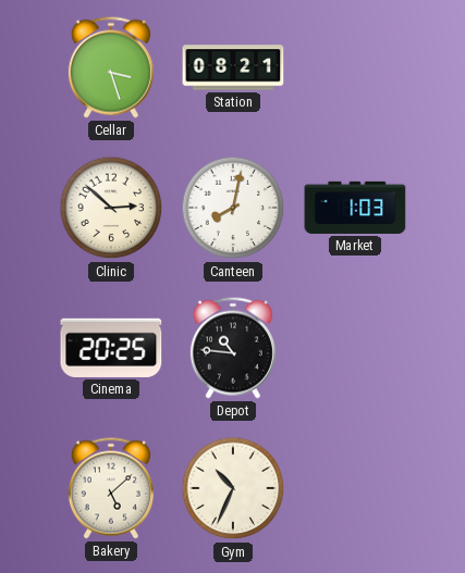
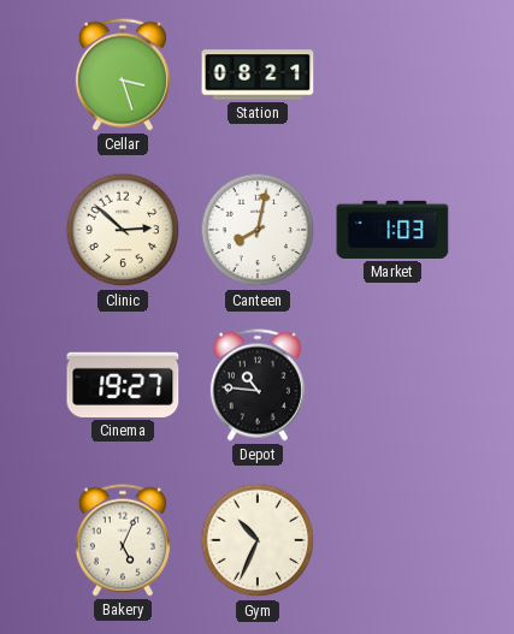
Cinema: 20:25 -> 19:27
Bakery: 5:08 -> 5:04
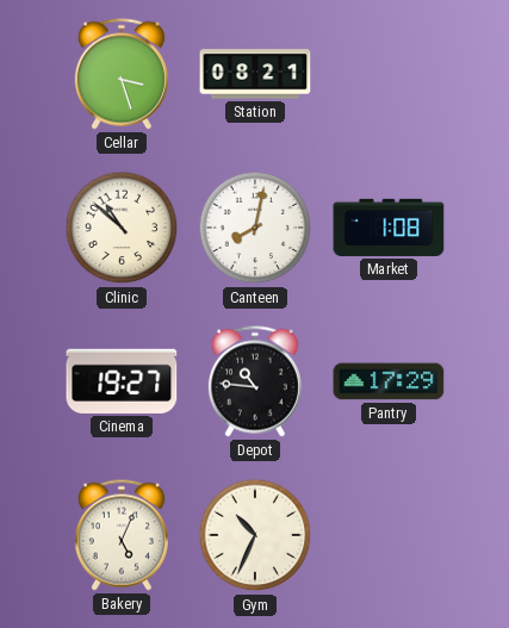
Clinic: 2:52 -> 10:52
Market: 1:03 -> 1:08
Pantry: none -> 17:29
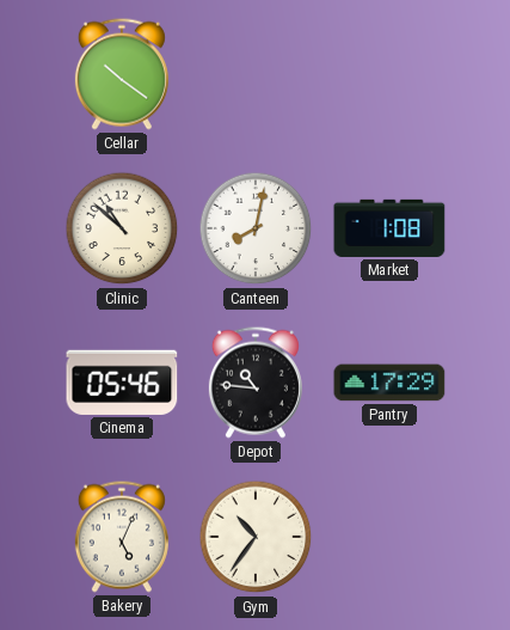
Cellar: 3:27 -> 10:21
Station: 08:21 -> none
Cinema: 19:27 -> 05:46
Gym: 10:34 -> 10:36
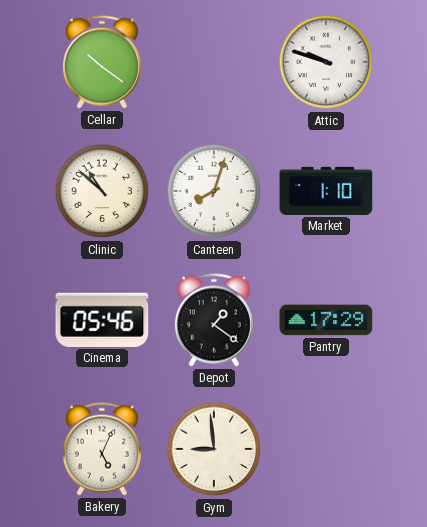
Attic: none -> 9:48
Canteen: 8:02 -> 8:03
Market: 1:08 -> 1:10
Depot: 10:46 -> 1:21
Gym: 10:36 -> 8:59
